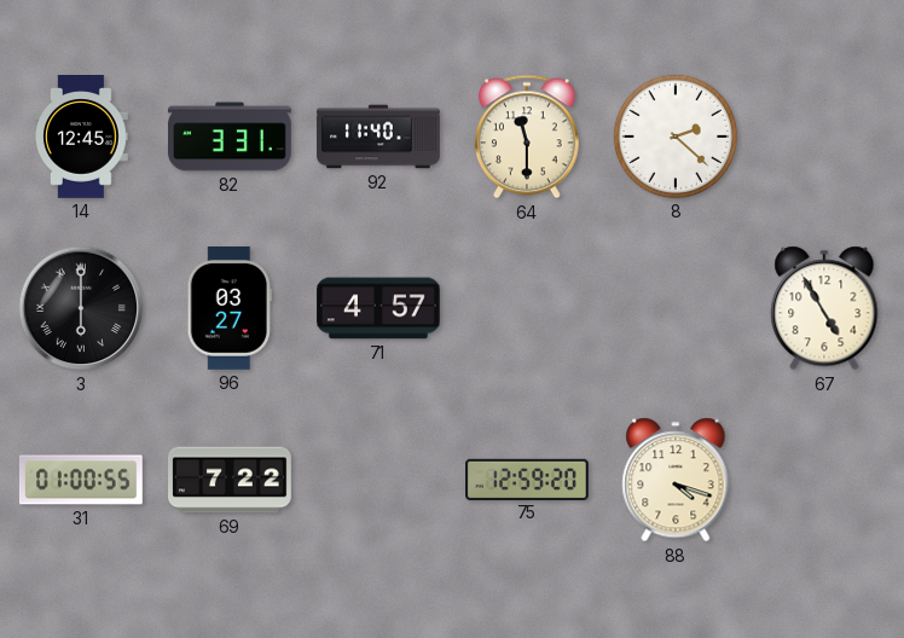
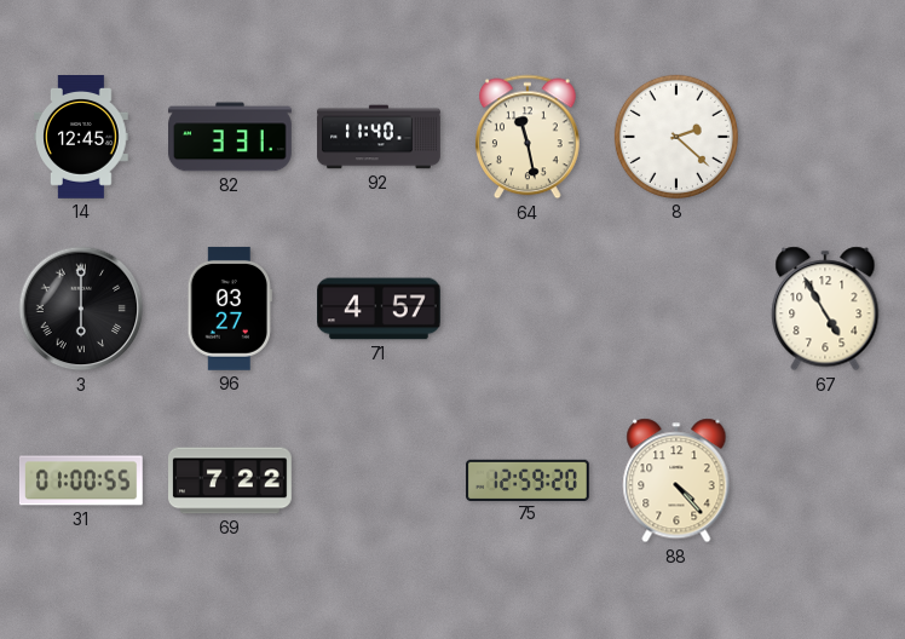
64: 11:30 -> 11:28
88: 4:18 -> 4:23
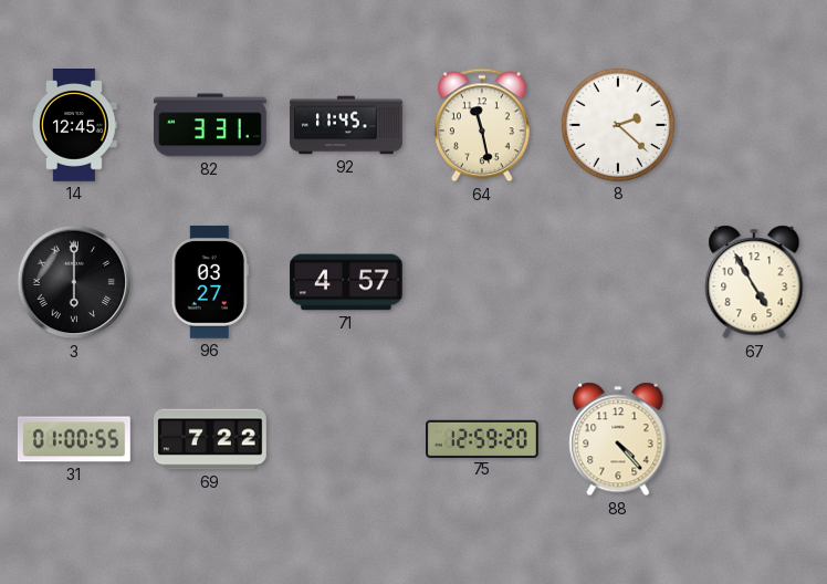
92: 11:40 -> 11:45
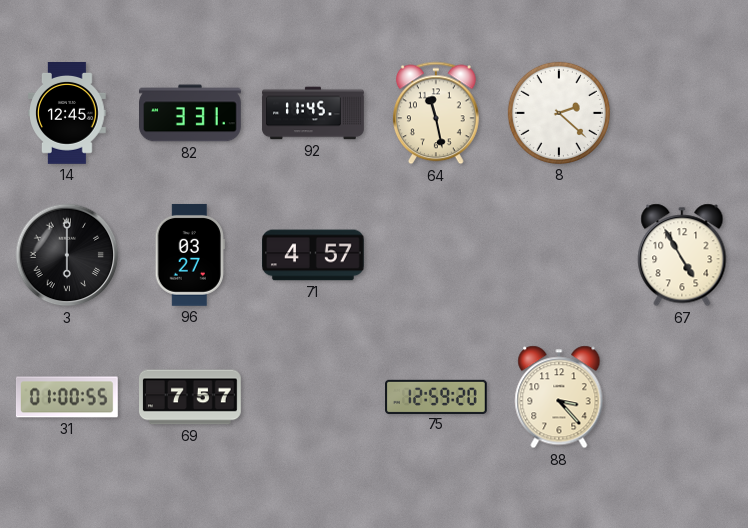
69: 7:22 -> 7:57
88: 4:23 -> 3:23
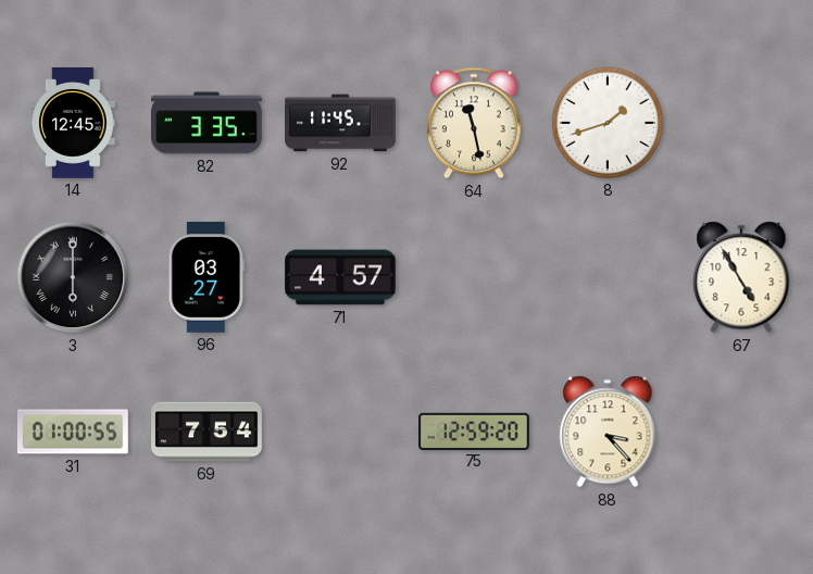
82: 3:31 -> 3:35
8: 2:22 -> 1:42
69: 7:57 -> 7:54
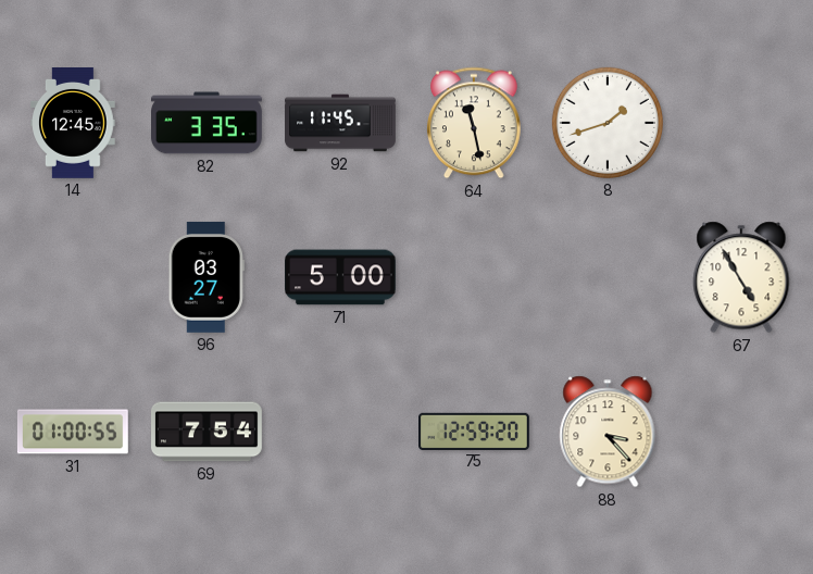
3: 6:00 -> none
71: 4:57 -> 5:00
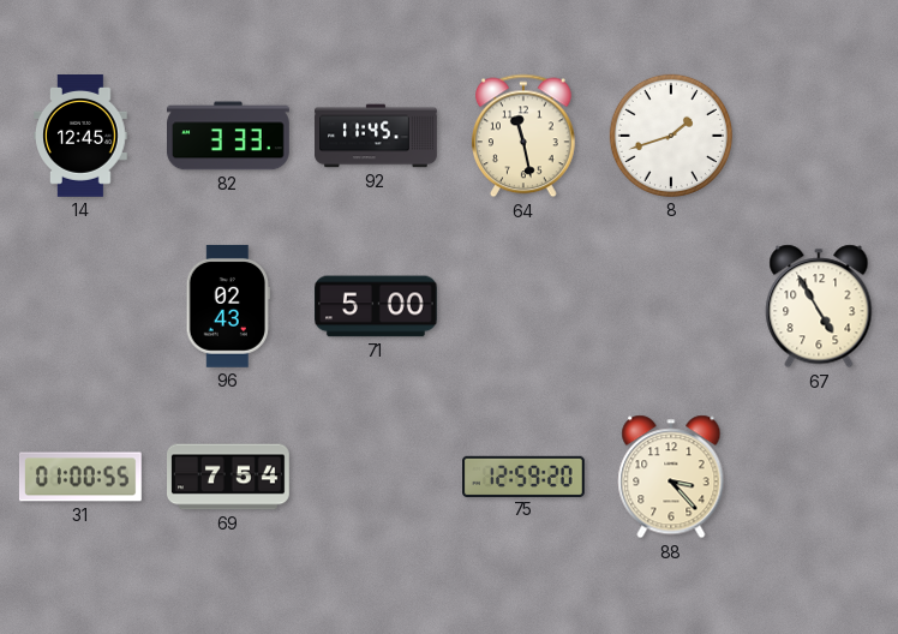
82: 3:35 -> 3:33
96: 03:27 -> 02:43
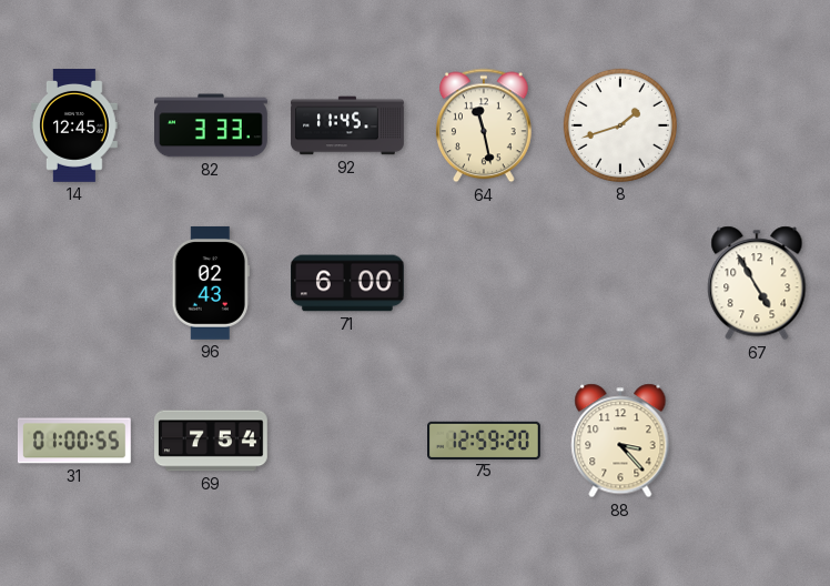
71: 5:00 -> 6:00
